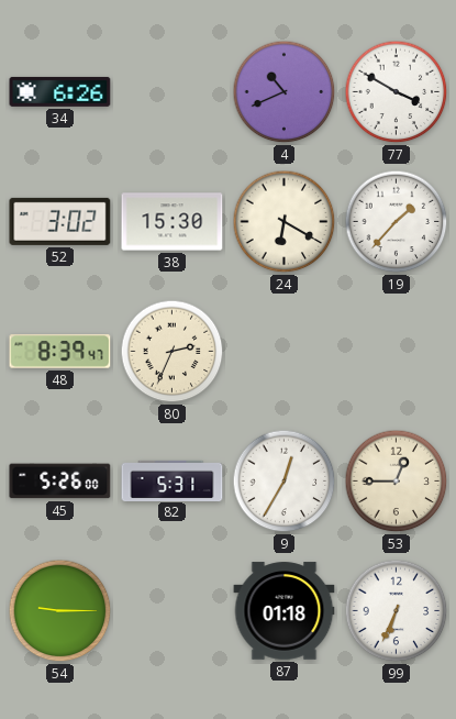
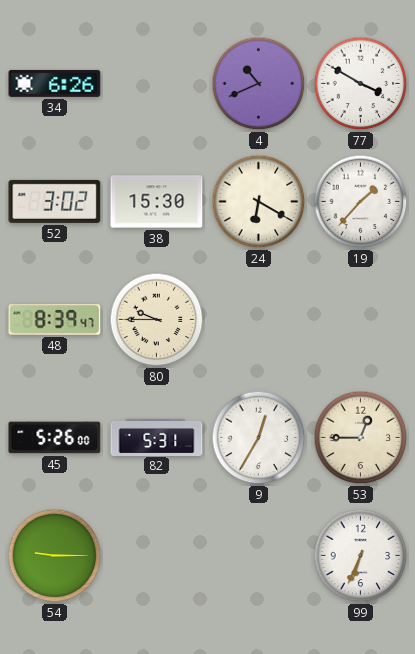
80: 2:34 -> 9:45
87: 01:18 -> none
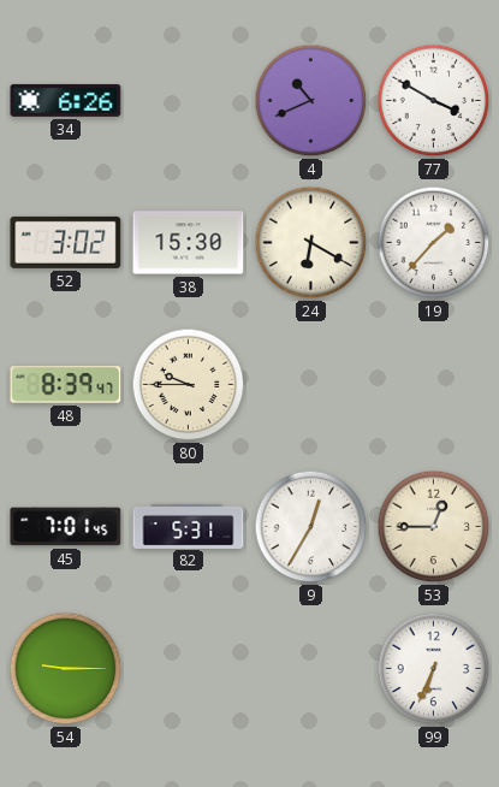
45: 5:26 -> 7:01
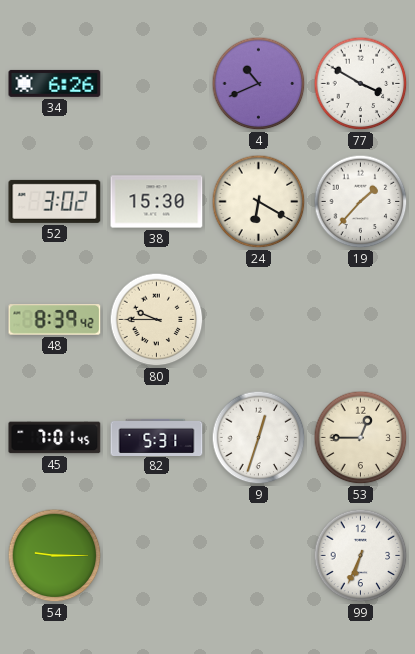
48: 8:39:47 -> 8:39:42
9: 12:35 -> 12:33
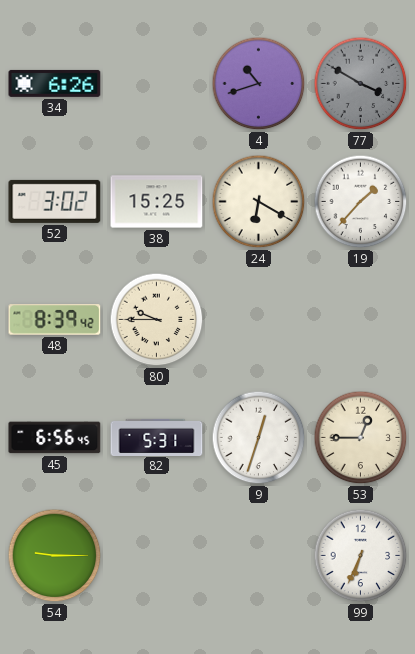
4: 10:41 -> 10:42
77 dial: white -> grey
38: 15:30 -> 15:25
45: 7:01 -> 6:56
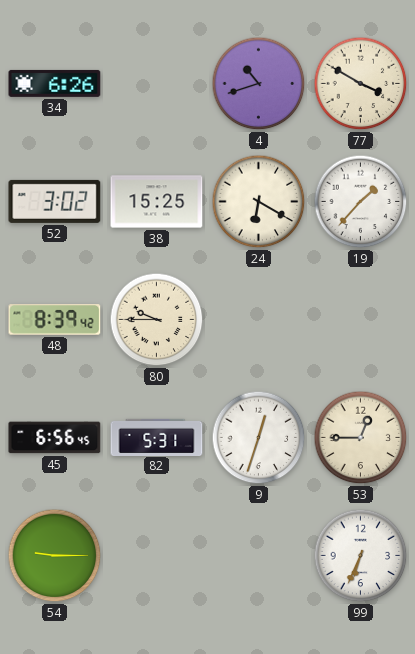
77 dial: grey -> cream
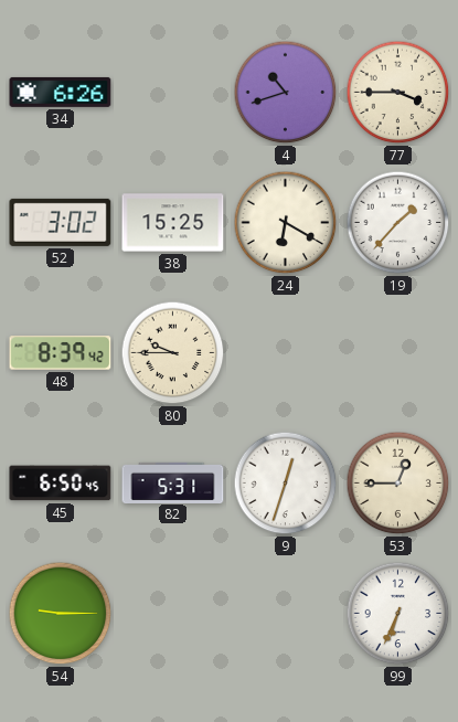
77: 3:50 -> 3:45
45: 6:56 -> 6:50
